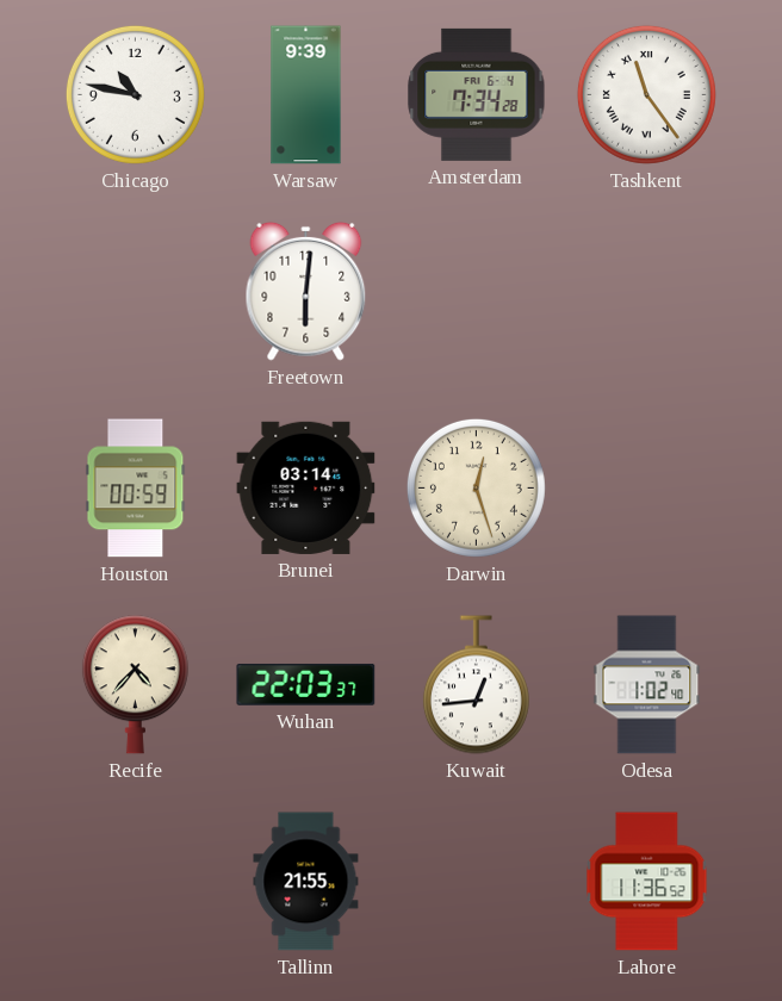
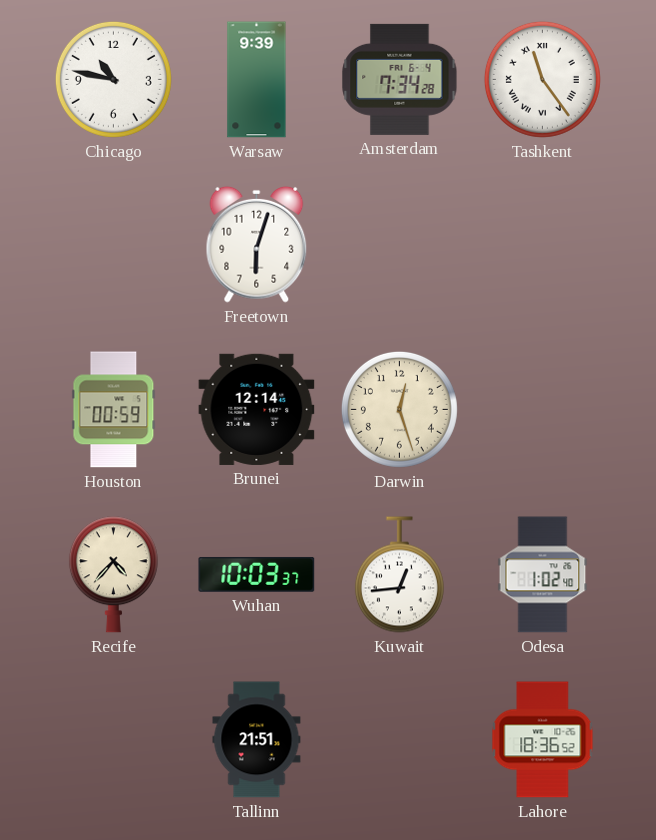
Freetown: 6:01 -> 6:03
Brunei: 03:14 -> 12:14
Wuhan: 22:03 -> 10:03
Tallinn: 21:55 -> 21:51
Lahore: 11:36 -> 18:36
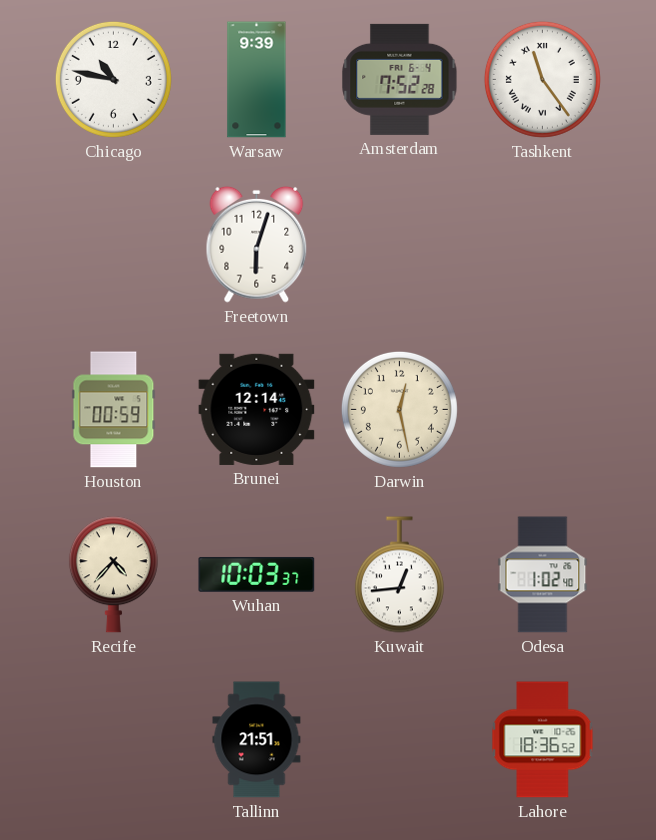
Amsterdam: 7:34 -> 7:52
Darwin: 12:27 -> 12:28
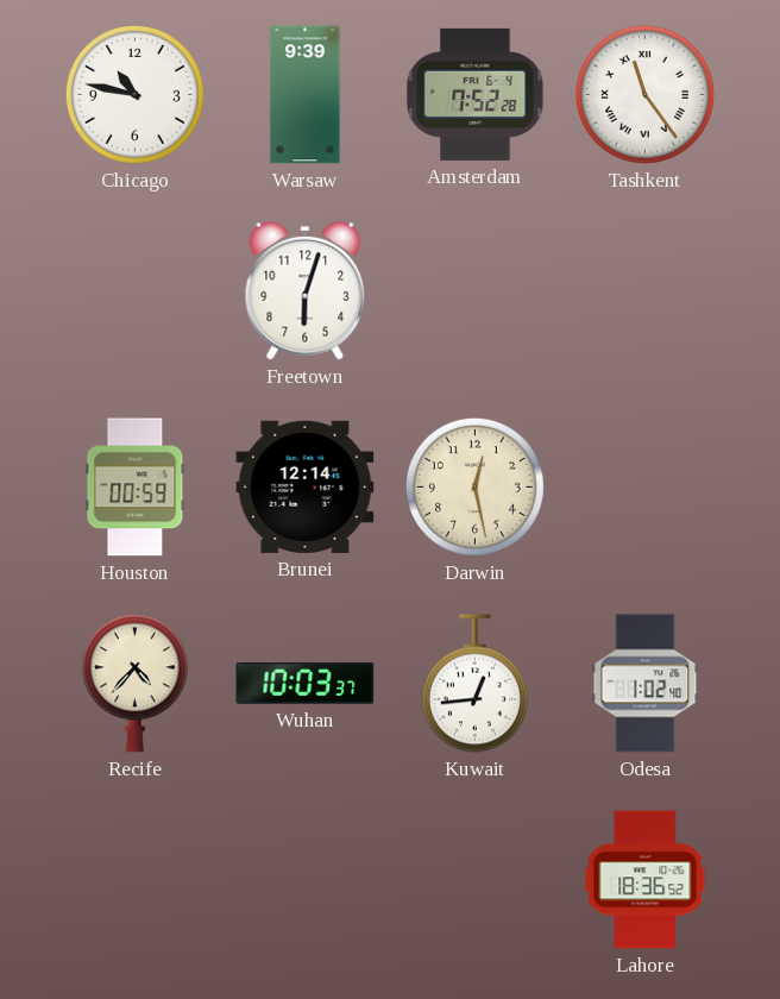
Tallinn: 21:51 -> none
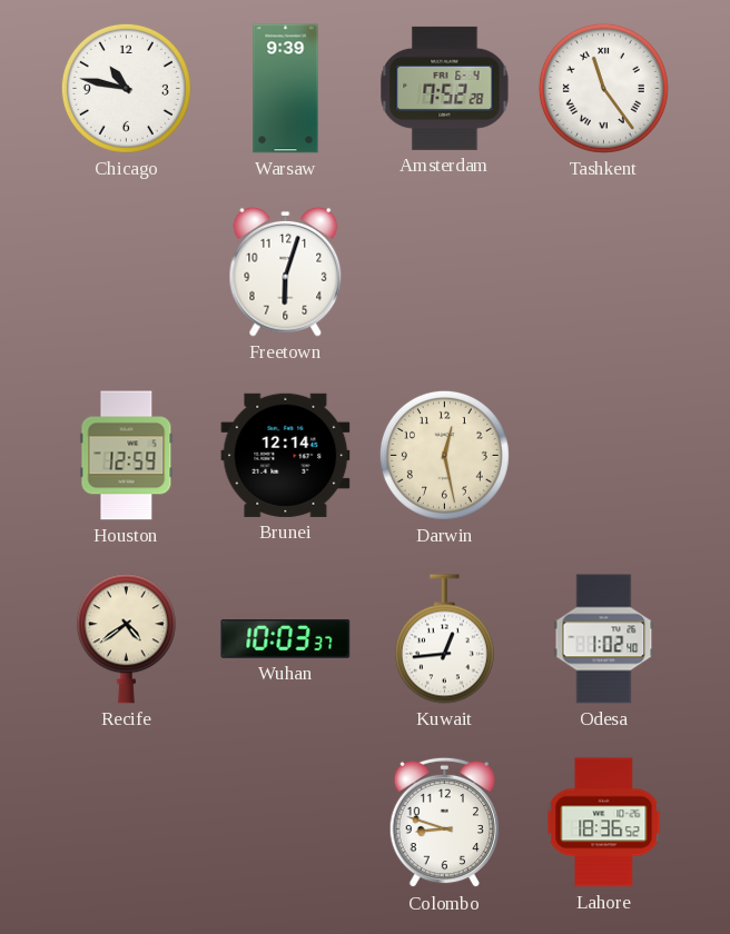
Houston: 00:59 -> 12:59
Recife: 4:37 -> 4:39
Colombo: none -> 8:48
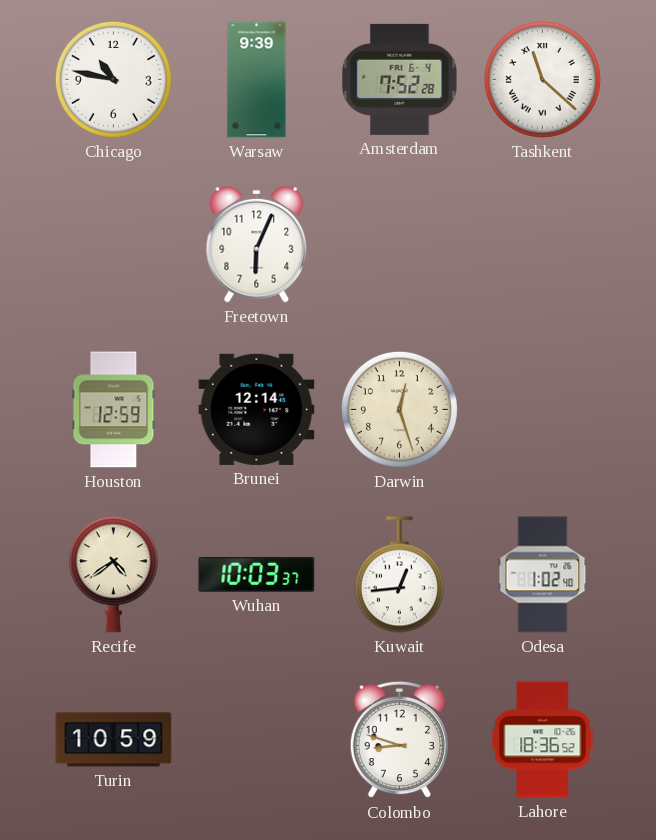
Tashkent: 11:24 -> 11:22
Freetown: 6:03 -> 6:04
Darwin: 12:28 -> 12:27
Turin: none -> 10:59
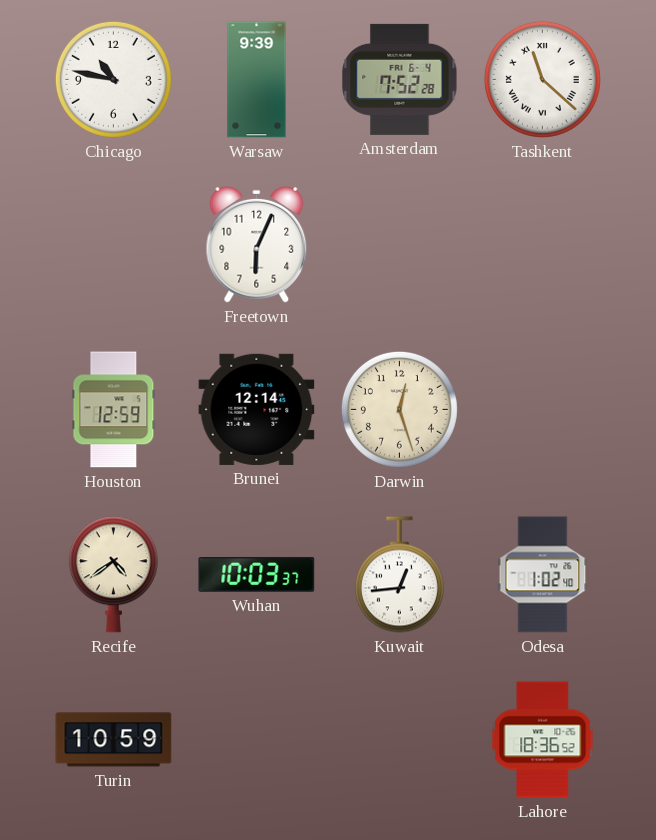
Colombo: 8:48 -> none
